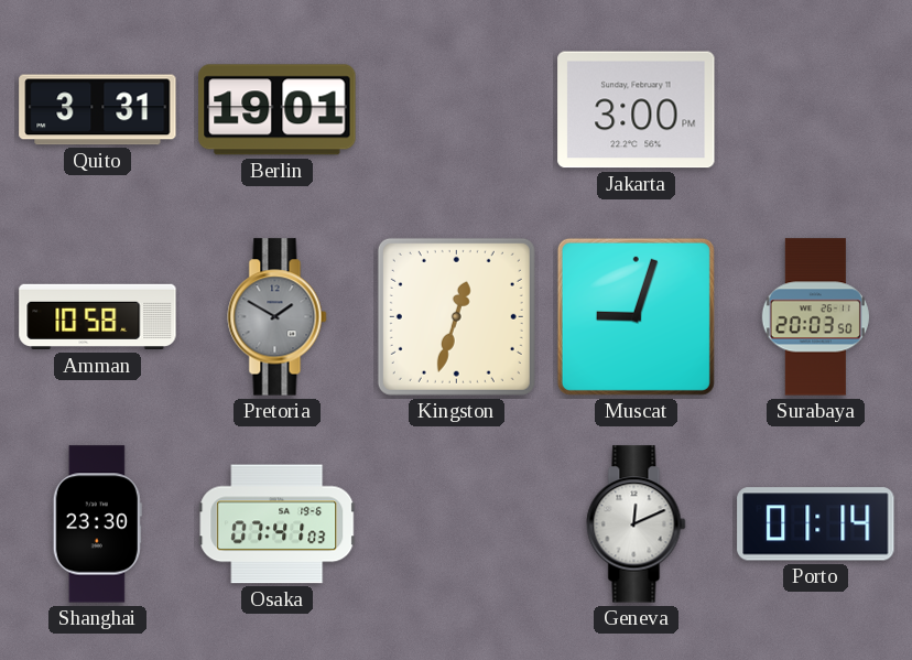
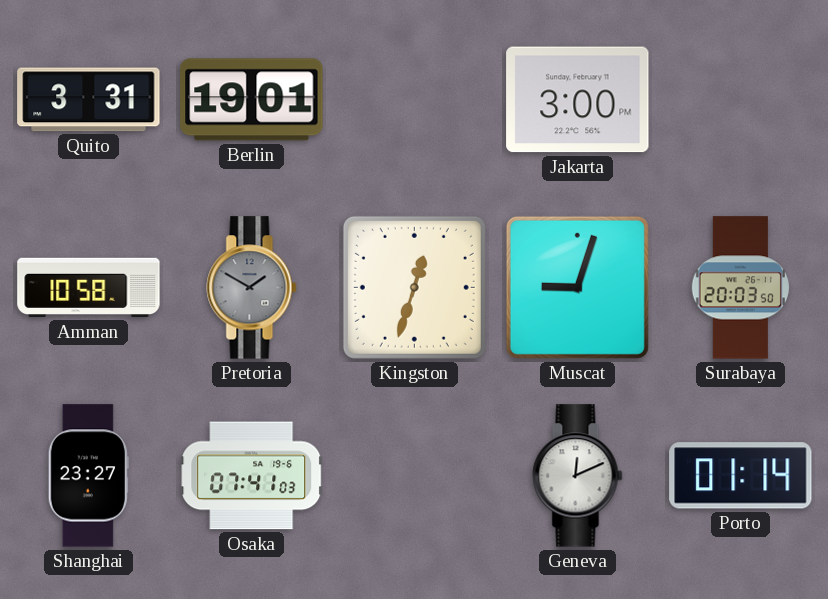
Shanghai: 23:30 -> 23:27
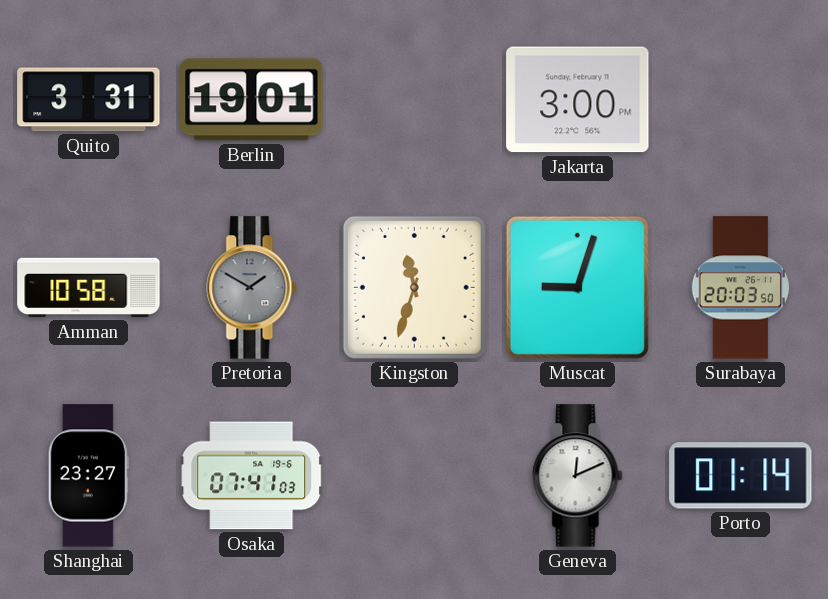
Kingston: 12:33 -> 11:33
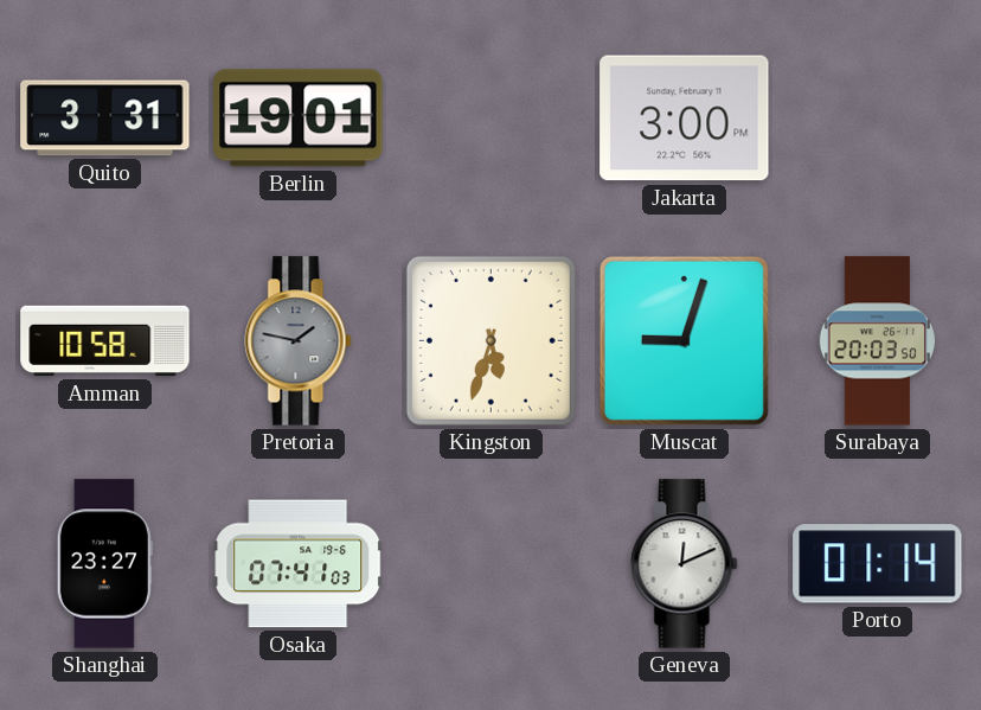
Pretoria: 1:50 -> 1:47
Kingston: 11:33 -> 5:33
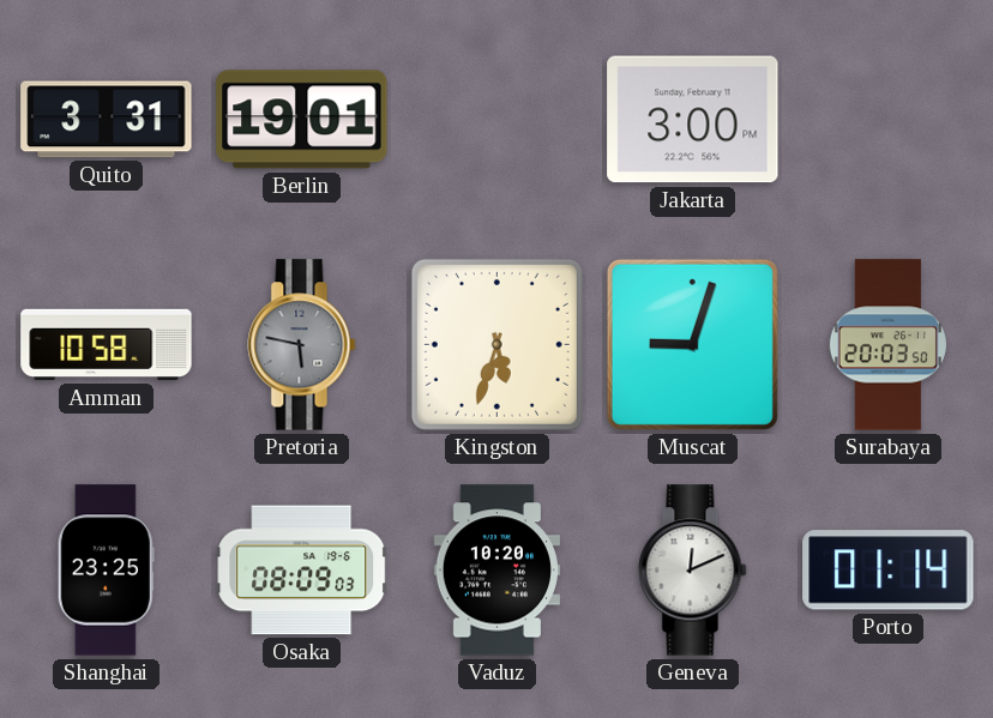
Pretoria: 1:47 -> 5:47
Shanghai: 23:27 -> 23:25
Osaka: 07:41 -> 08:09
Vaduz: none -> 10:20
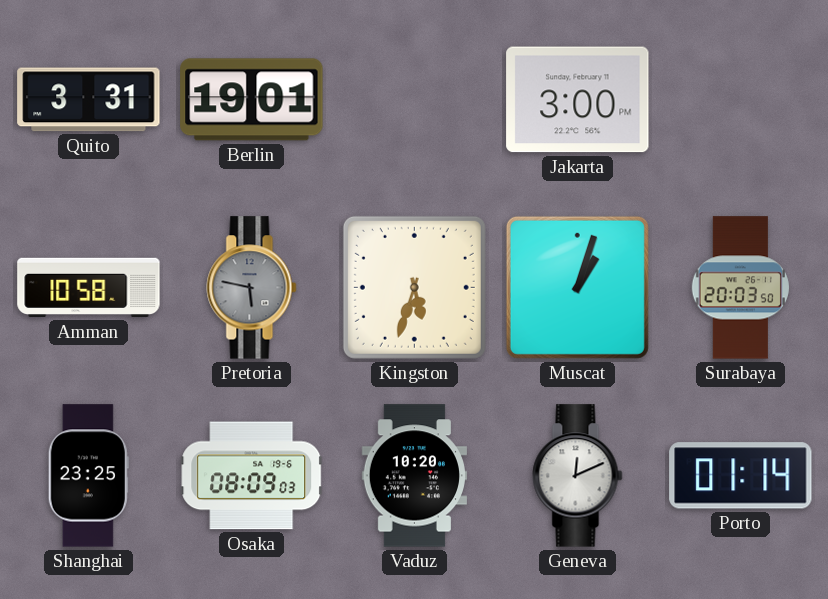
Muscat: 9:03 -> 1:03
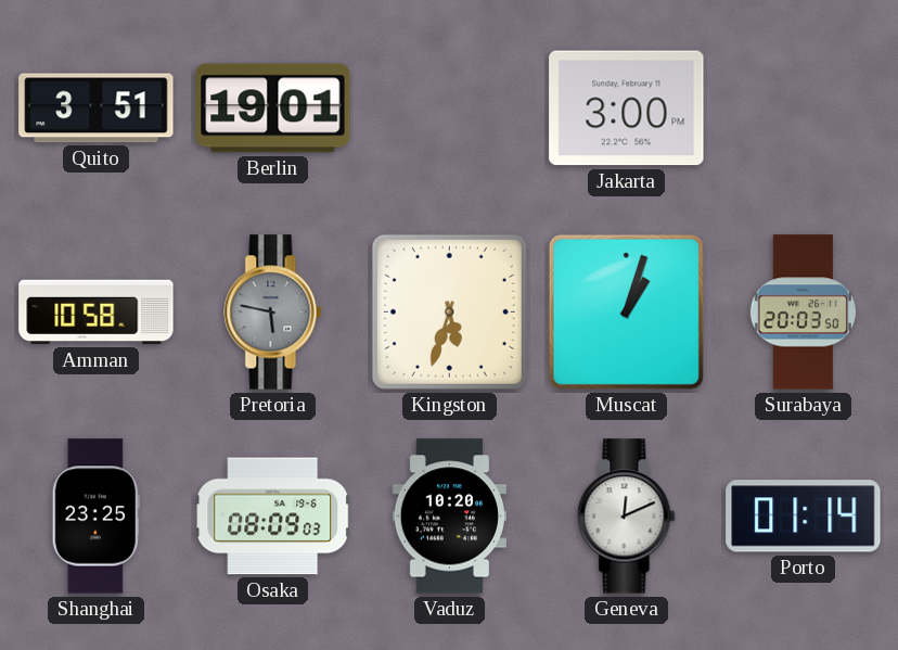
Quito: 3:31 -> 3:51
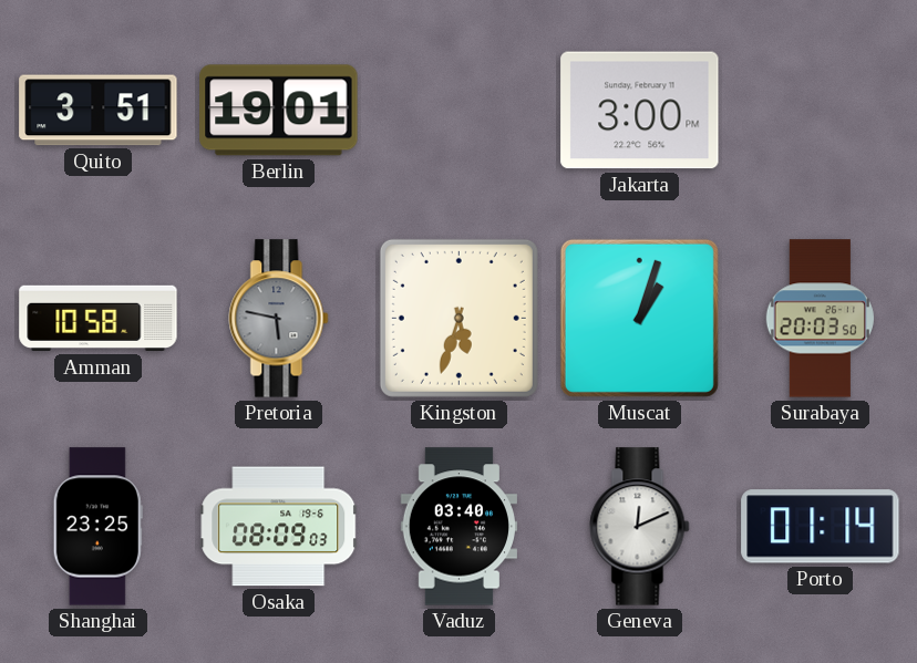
Vaduz: 10:20 -> 03:40
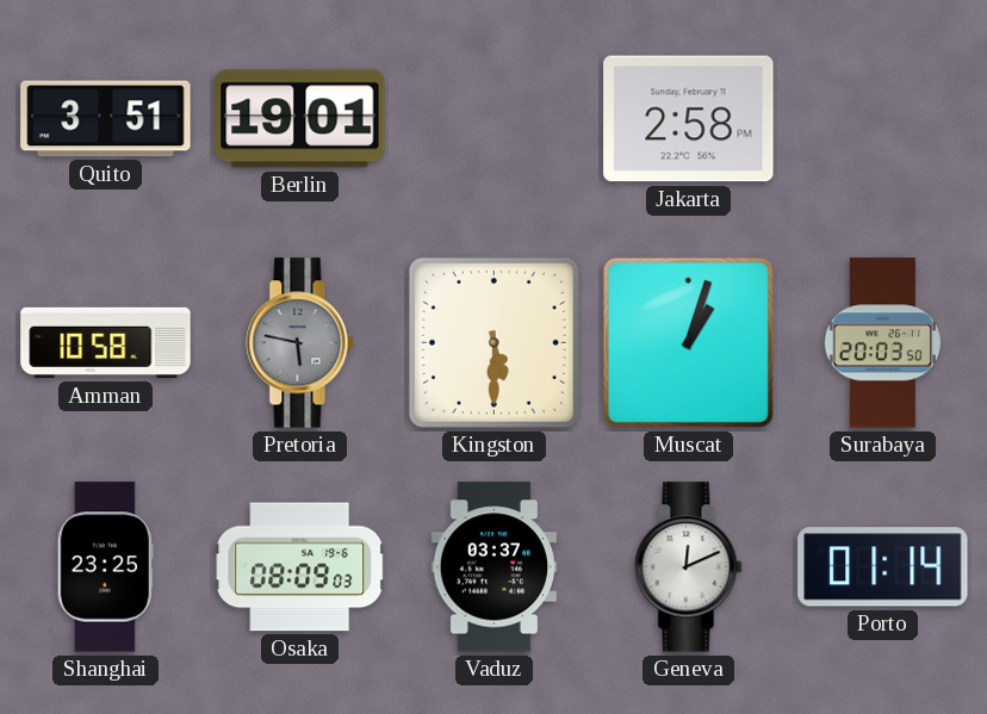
Jakarta: 3:00 -> 2:58
Kingston: 5:33 -> 5:30
Vaduz: 03:40 -> 03:37
